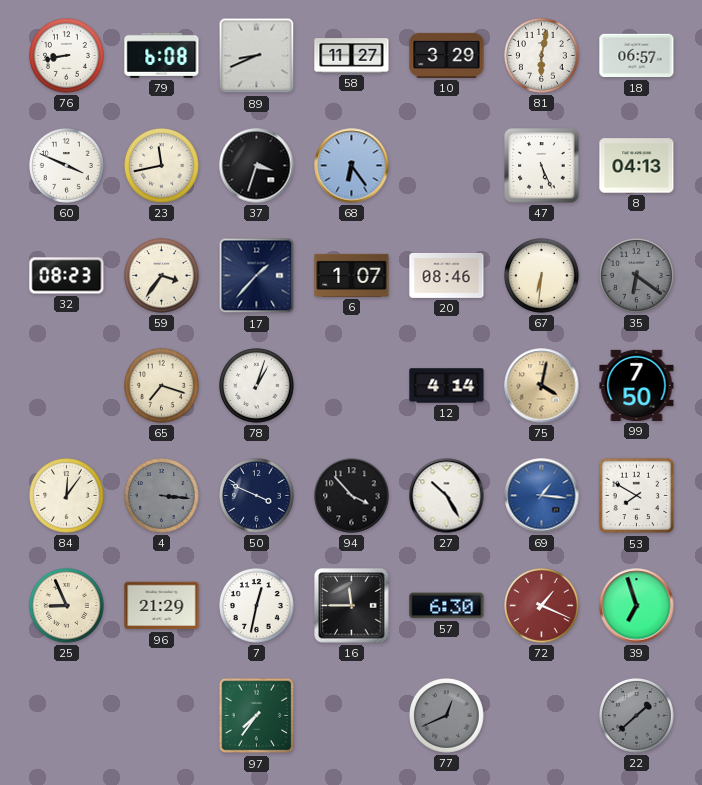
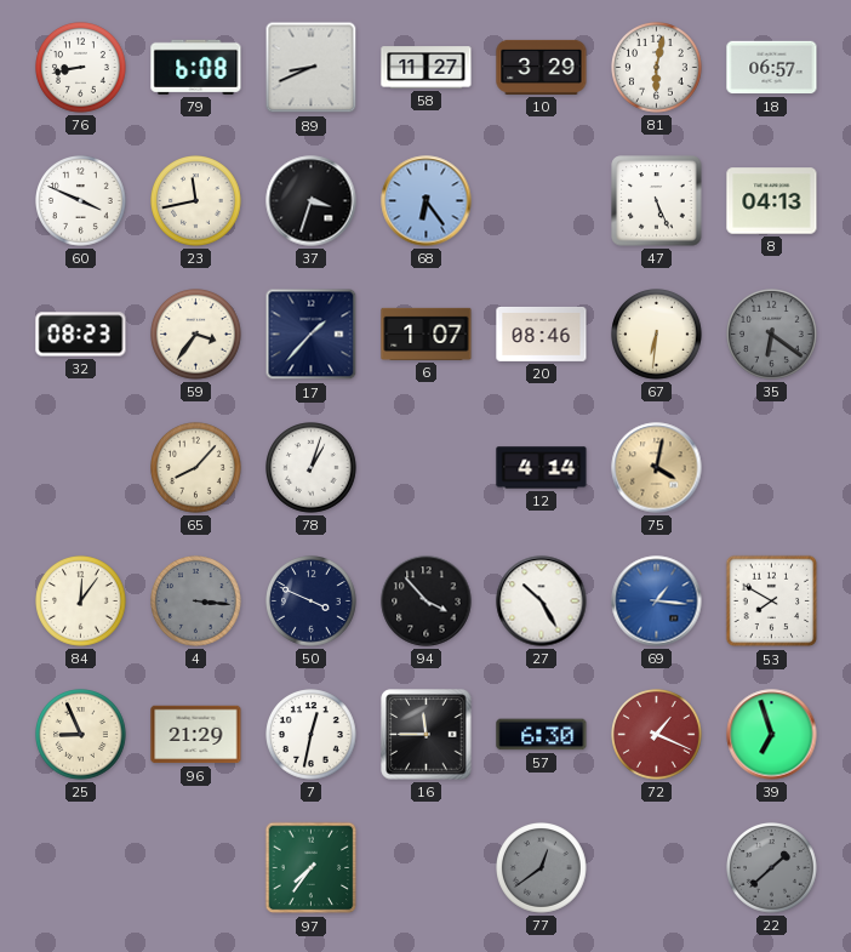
65: 7:18 -> 8:07
99: 7:50 -> none
77: 12:41 -> 12:39
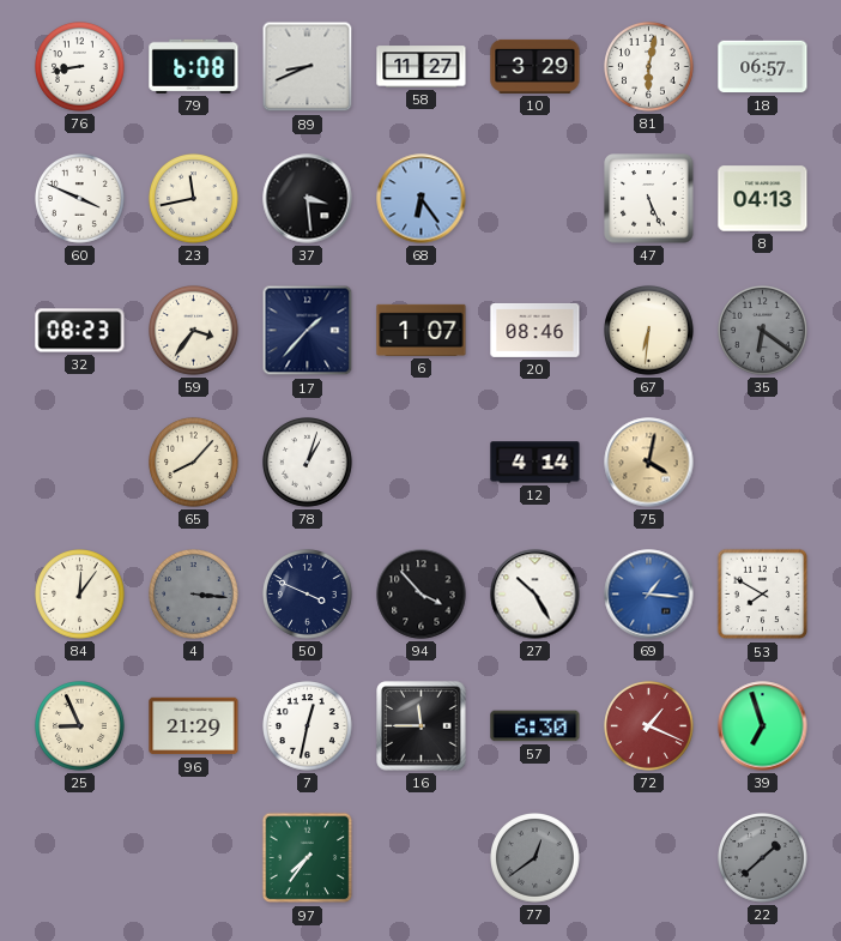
37: 3:33 -> 3:29
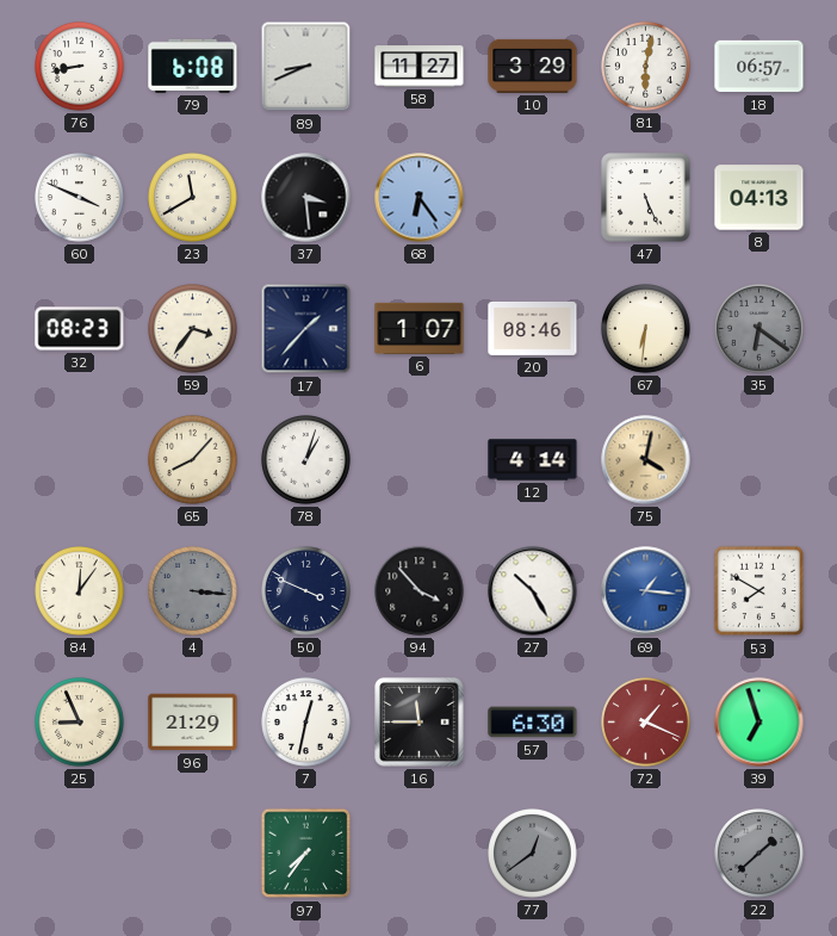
23: 11:43 -> 11:40
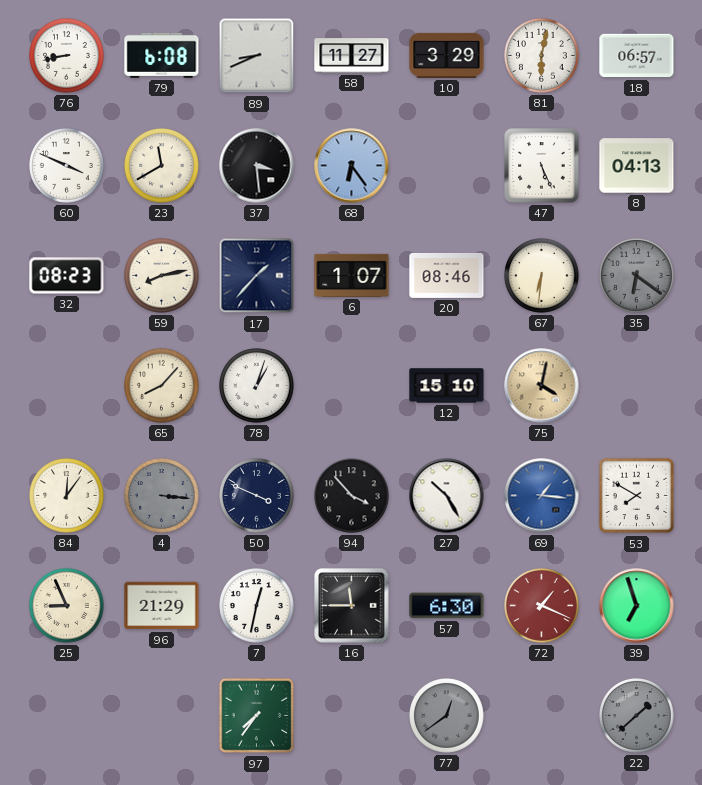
59: 3:36 -> 8:13
12: 4:14 -> 15:10
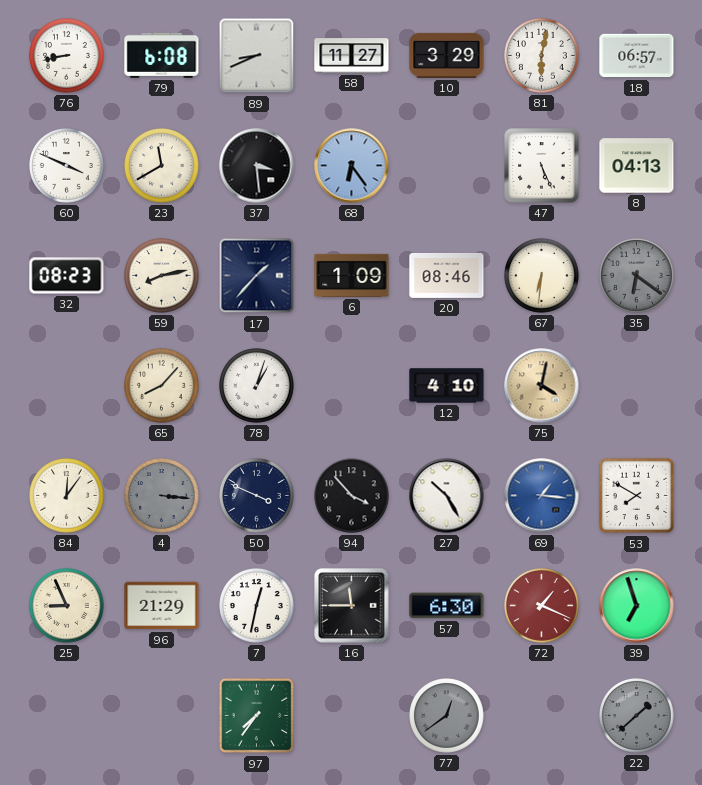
6: 1:07 -> 1:09
12: 15:10 -> 4:10
